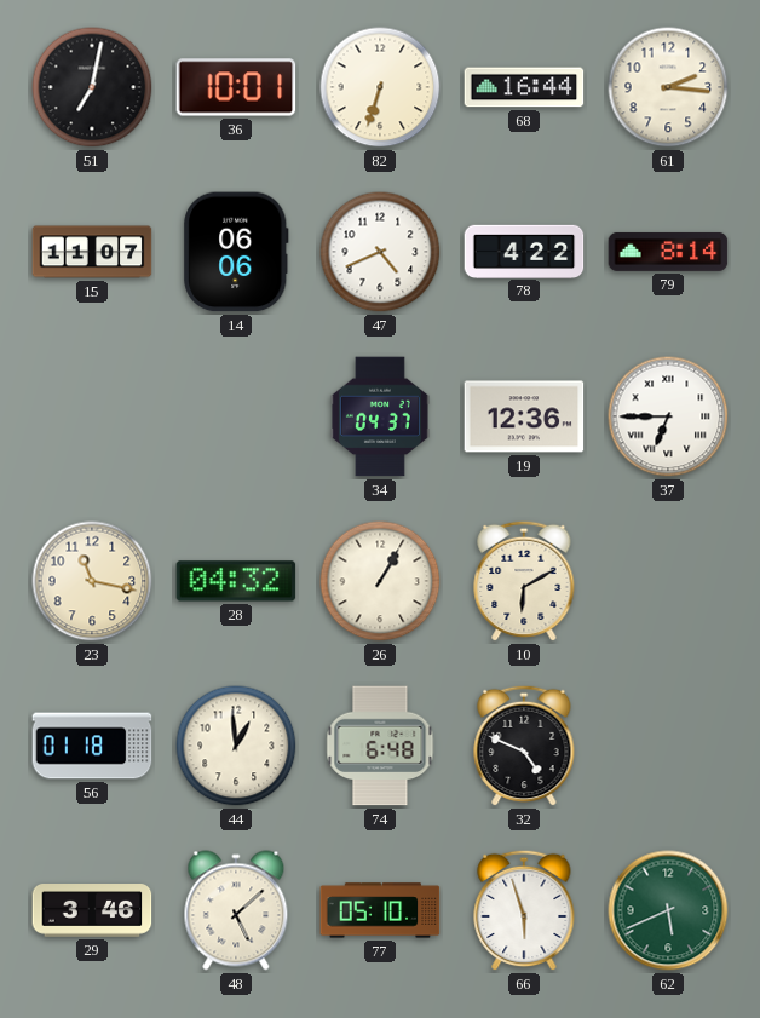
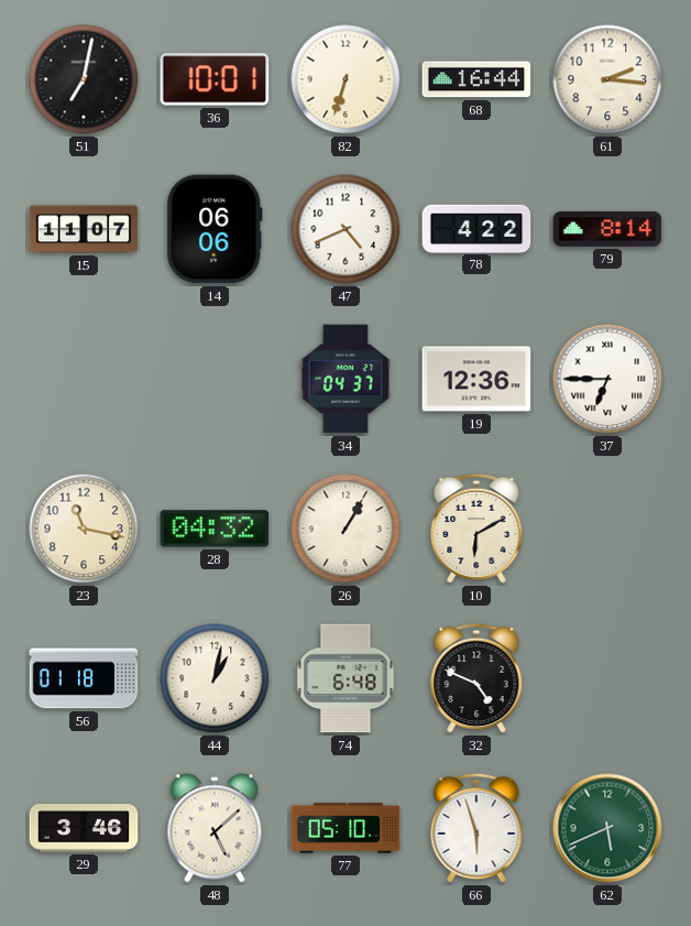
44: 12:59 -> 1:02
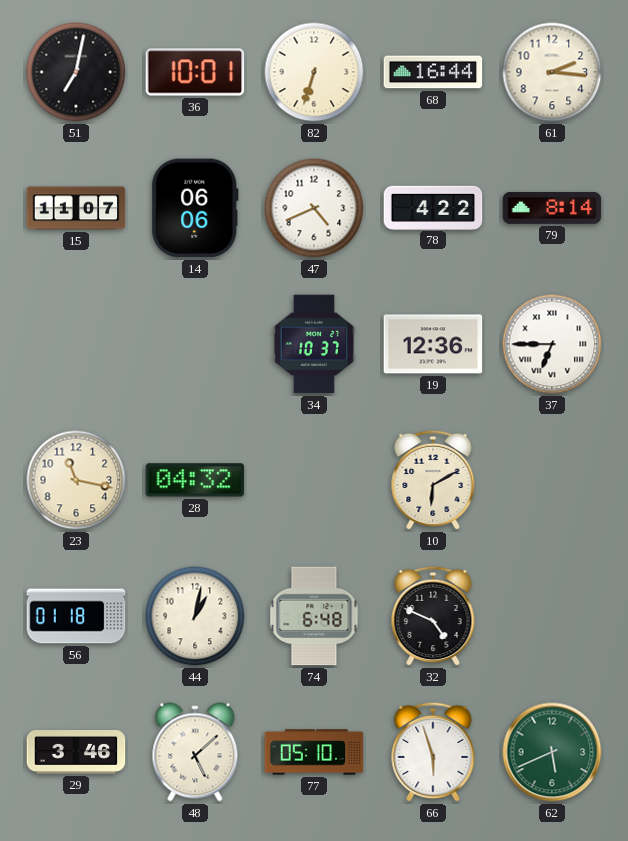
34: 04:37 -> 10:37
26: 1:05 -> none
